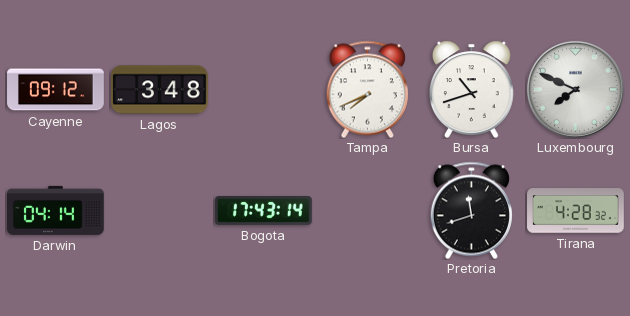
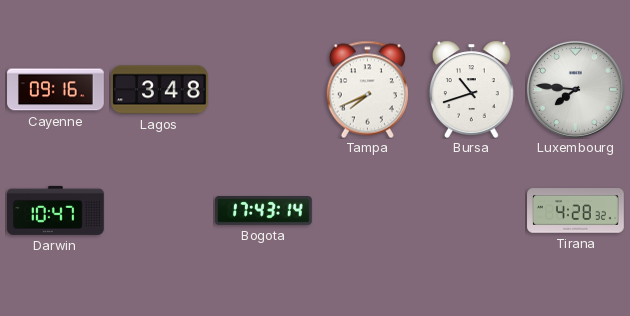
Cayenne: 09:12 -> 09:16
Luxembourg: 7:49 -> 7:46
Darwin: 04:14 -> 10:47
Pretoria: 11:42 -> none
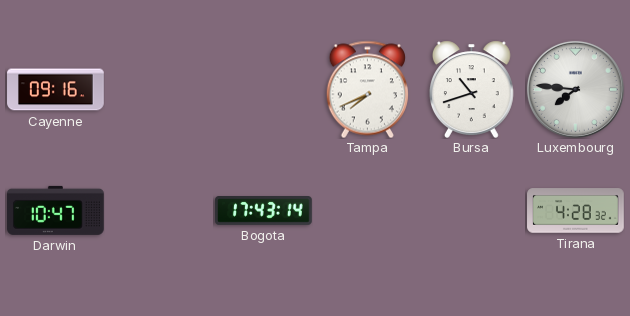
Lagos: 3:48 -> none
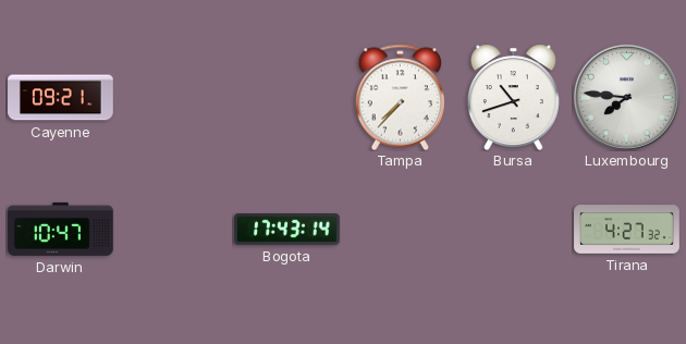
Cayenne: 09:16 -> 09:21
Tampa: 7:41 -> 7:37
Tirana: 4:28 -> 4:27
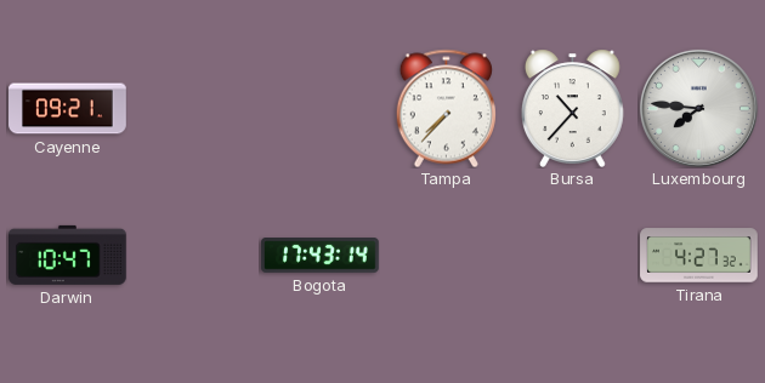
Bursa: 10:42 -> 10:37
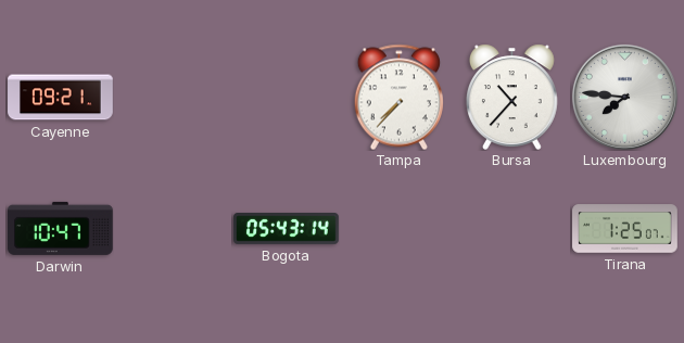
Bogota: 17:43 -> 05:43
Tirana: 4:27 -> 1:25
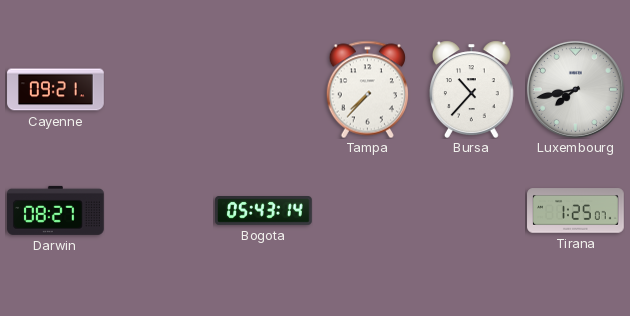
Luxembourg: 7:46 -> 7:43
Darwin: 10:47 -> 08:27
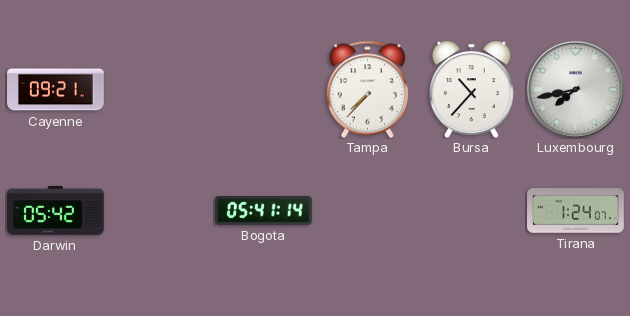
Darwin: 08:27 -> 05:42
Bogota: 05:43 -> 05:41
Tirana: 1:25 -> 1:24
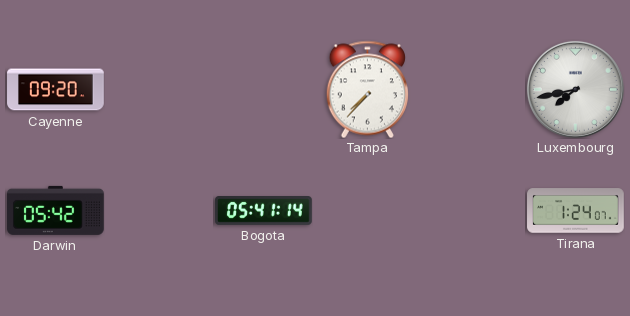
Cayenne: 09:21 -> 09:20
Bursa: 10:37 -> none
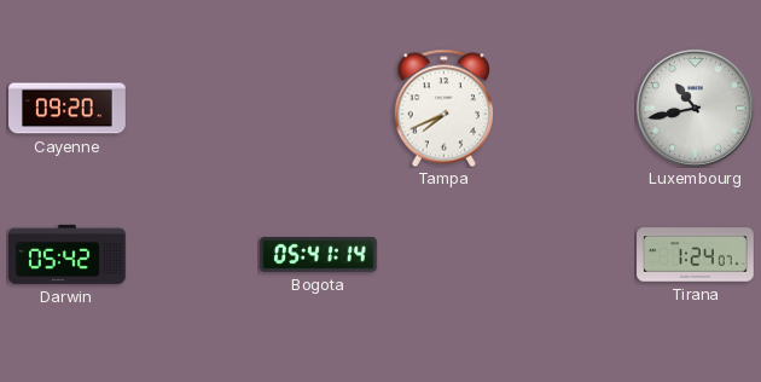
Tampa: 7:37 -> 7:41
Luxembourg: 7:43 -> 10:43
